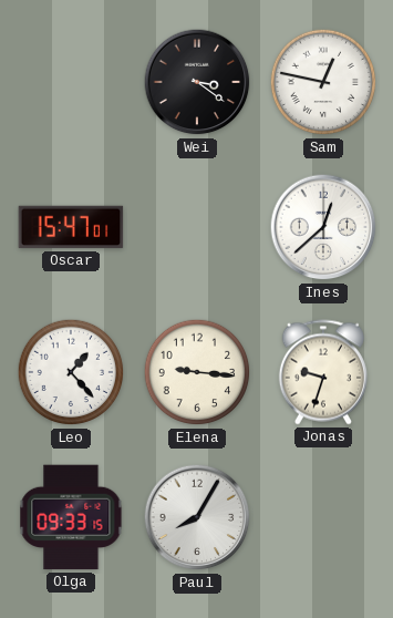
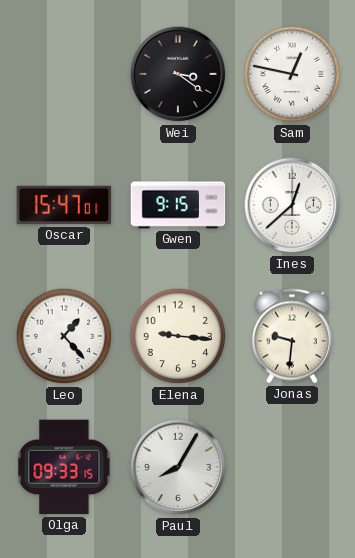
Gwen: none -> 9:15
Jonas: 9:33 -> 9:31
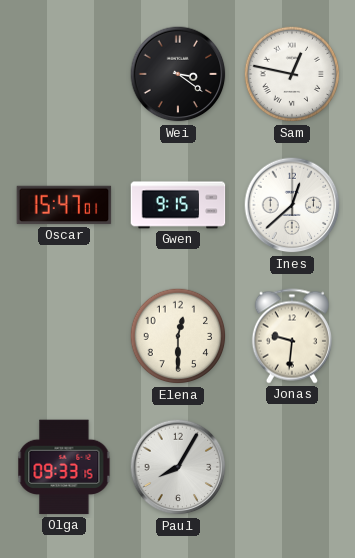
Leo: 1:23 -> none
Elena: 9:16 -> 12:30
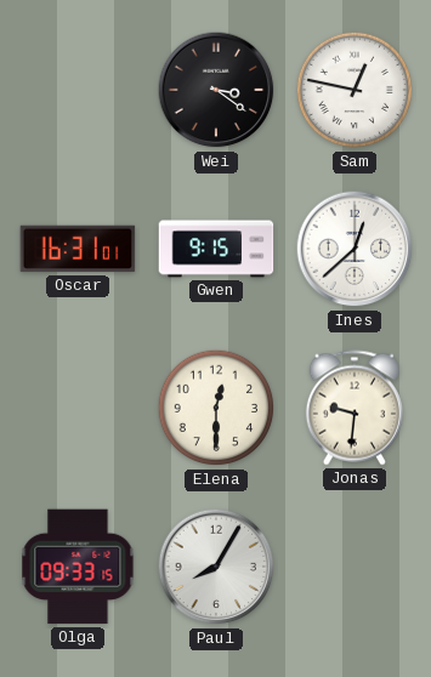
Oscar: 15:47 -> 16:31
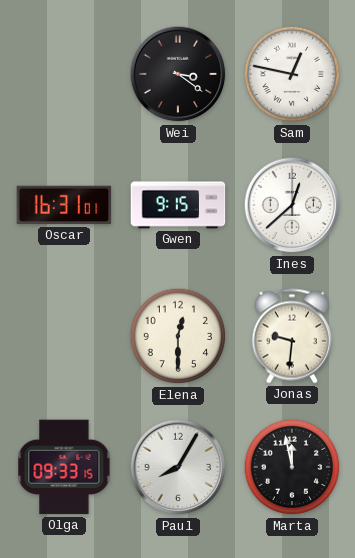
Marta: none -> 11:58
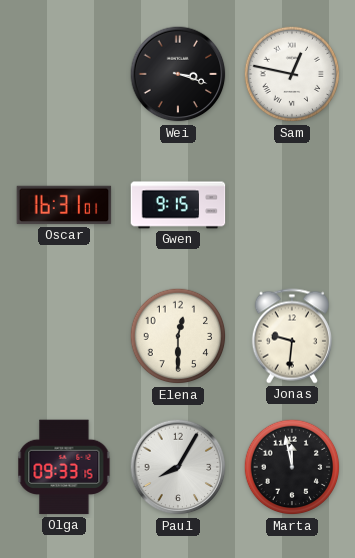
Wei: 3:21 -> 3:18
Ines: 12:38 -> none
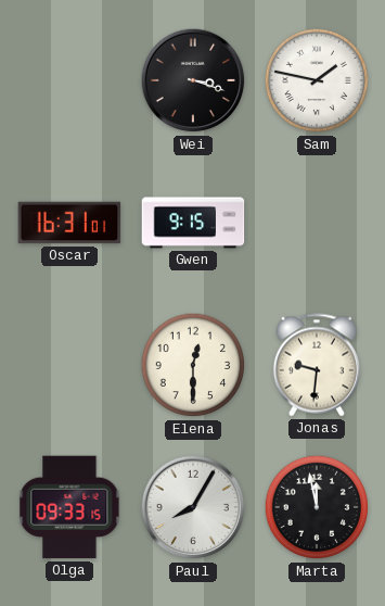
Sam: 12:47 -> 1:47
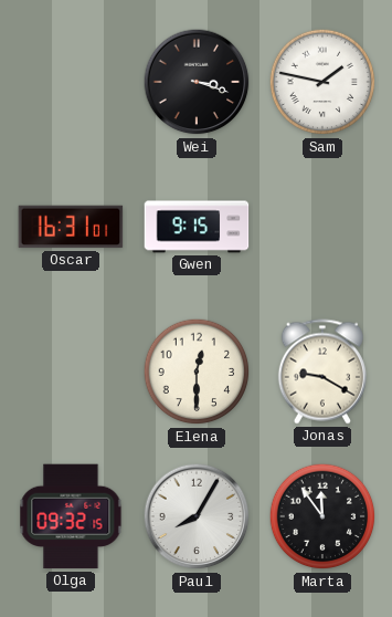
Jonas: 9:31 -> 9:20
Olga: 09:33 -> 09:32
Marta: 11:58 -> 11:54
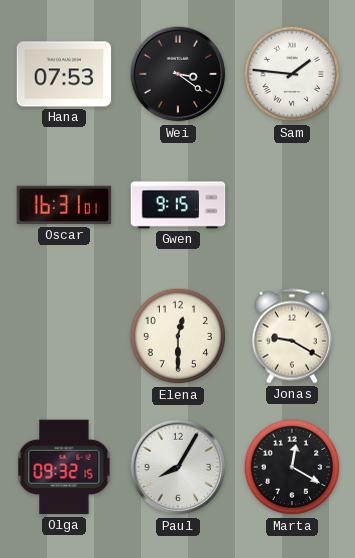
Hana: none -> 07:53
Wei: 3:18 -> 3:21
Sam: 1:47 -> 1:46
Marta: 11:54 -> 12:20
